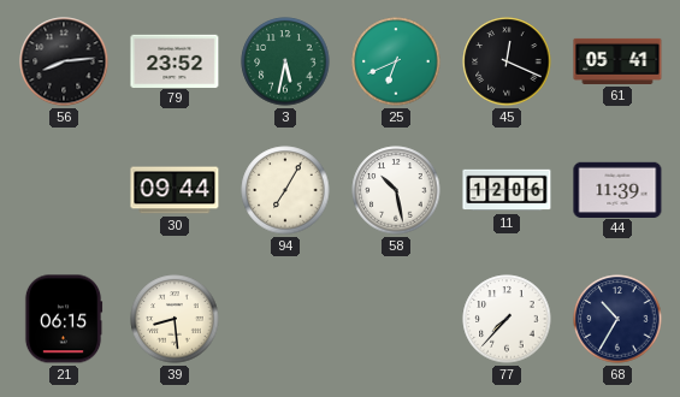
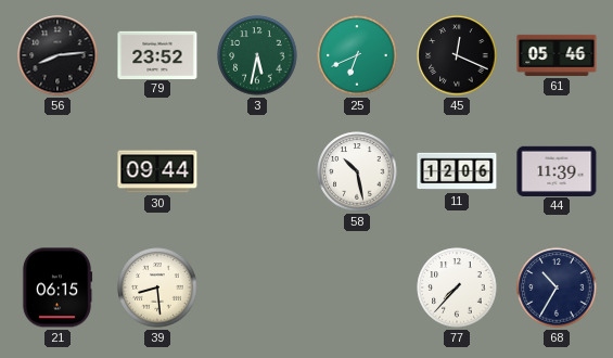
61: 05:41 -> 05:46
94: 7:05 -> none
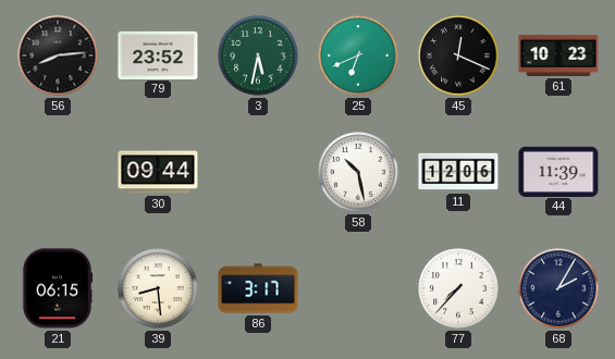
61: 05:46 -> 10:23
86: none -> 3:17
68: 10:35 -> 2:05
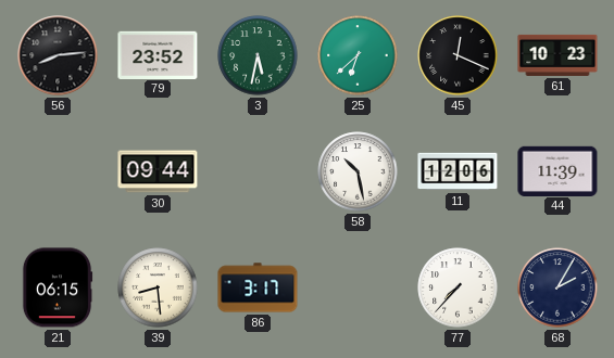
25: 6:41 -> 6:38
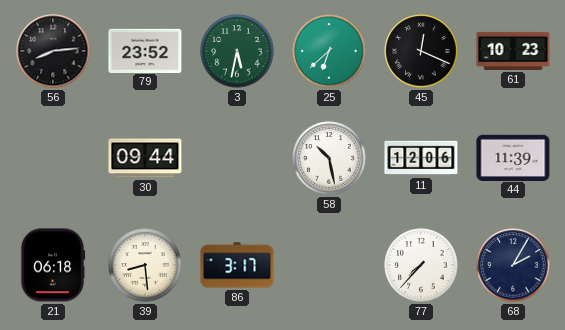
21: 06:15 -> 06:18
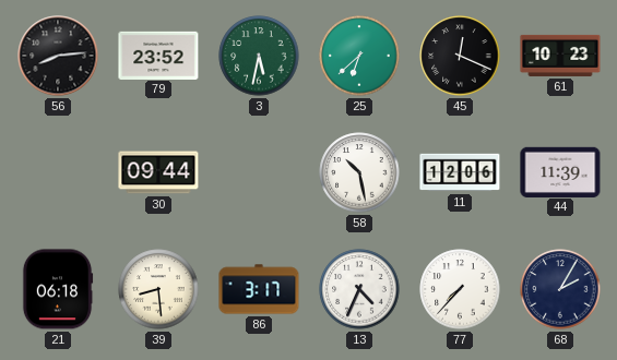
13: none -> 4:34
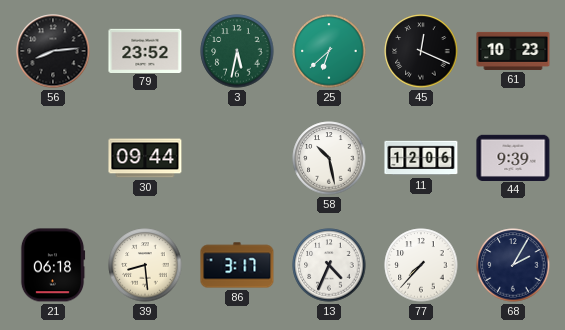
44: 11:39 -> 9:39
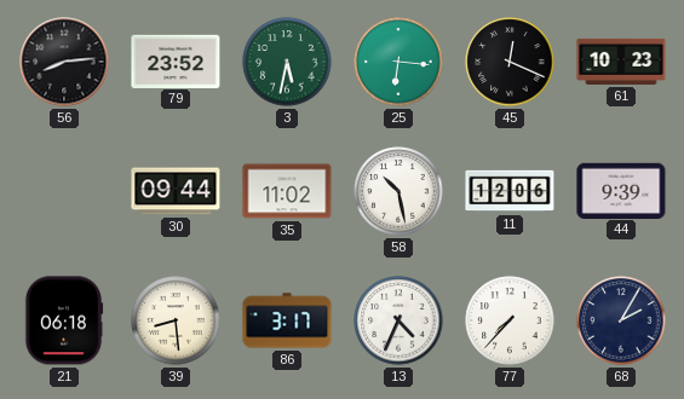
25: 6:38 -> 6:16
35: none -> 11:02
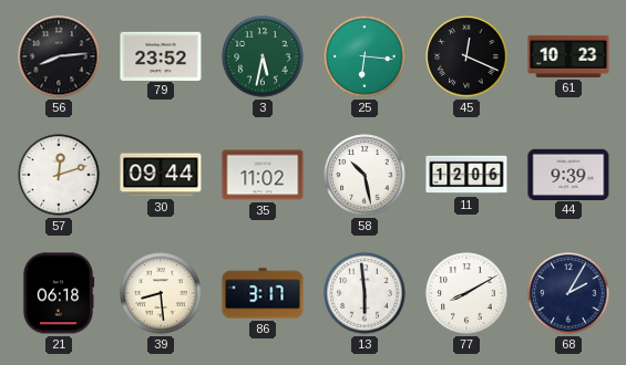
57: none -> 12:12
13: 4:34 -> 5:59
77: 7:37 -> 8:10
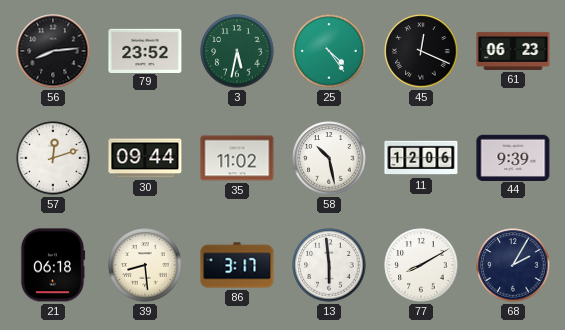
25: 6:16 -> 4:24
61: 10:23 -> 06:23
